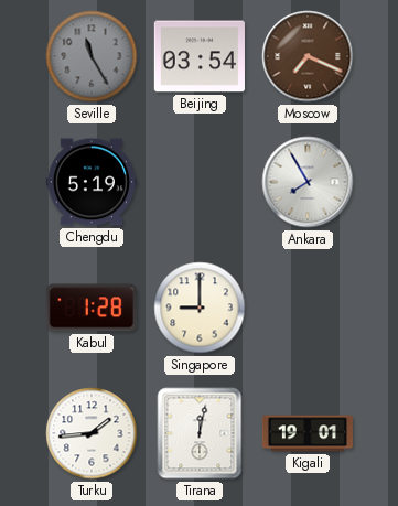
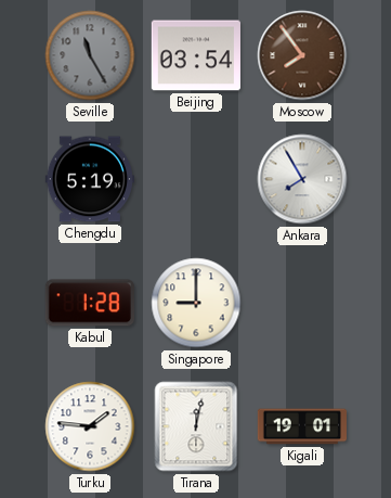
Moscow: 7:19 -> 7:54
Turku: 1:44 -> 1:46
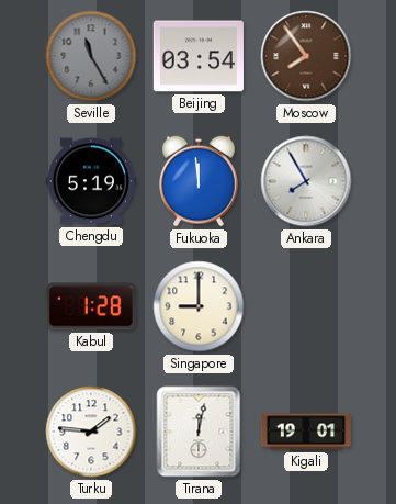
Fukuoka: none -> 11:59
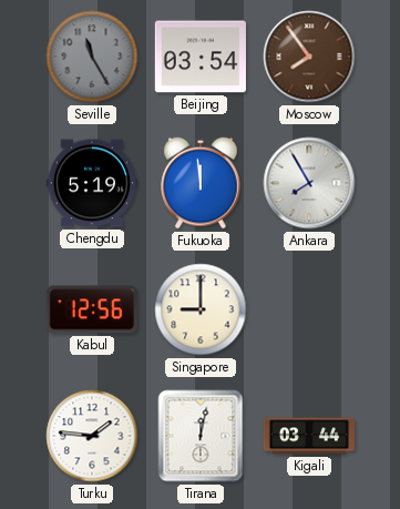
Kabul: 1:28 -> 12:56
Kigali: 19:01 -> 03:44
